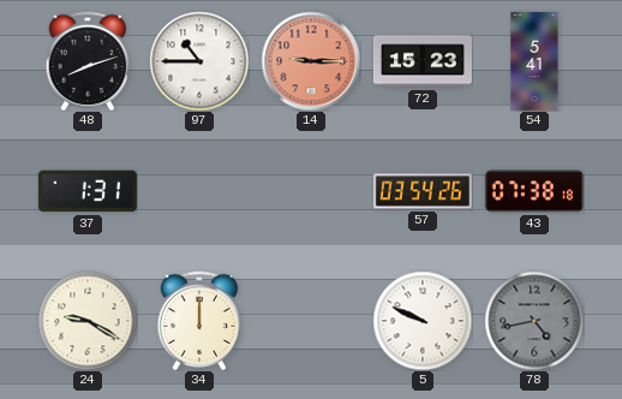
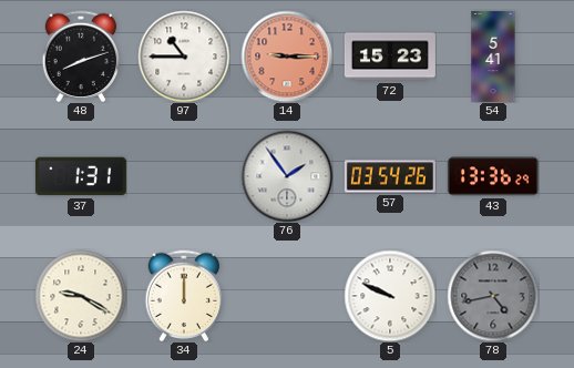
76: none -> 1:54
43: 07:38 -> 13:36
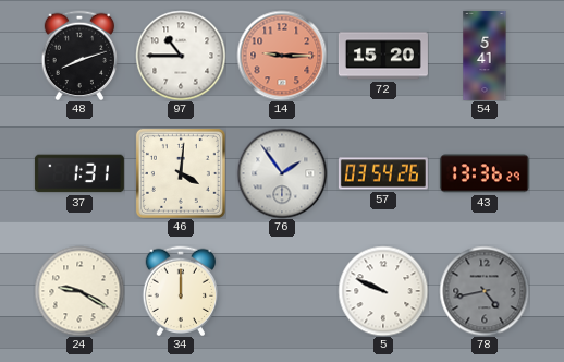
72: 15:23 -> 15:20
46: none -> 4:01
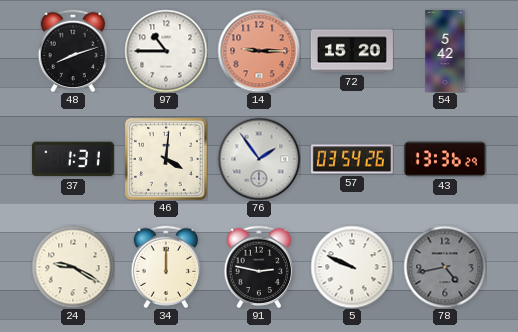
54: 5:41 -> 5:42
91: none -> 2:47
